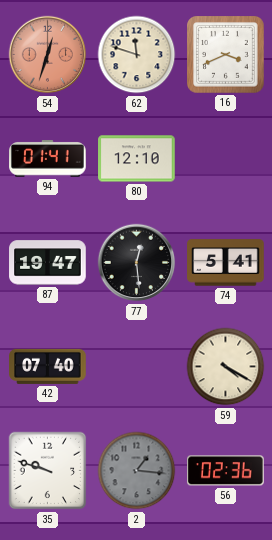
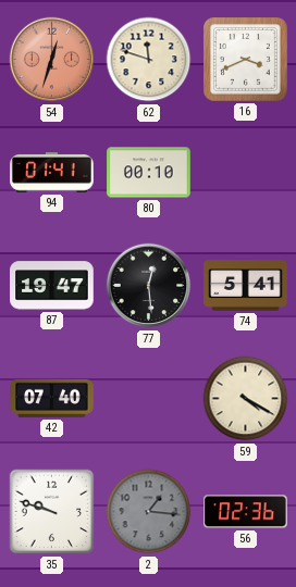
80: 12:10 -> 00:10
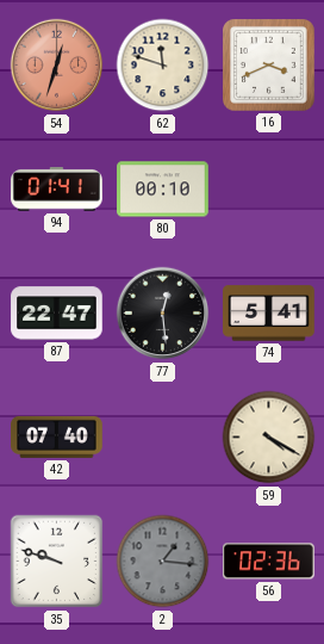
87: 19:47 -> 22:47
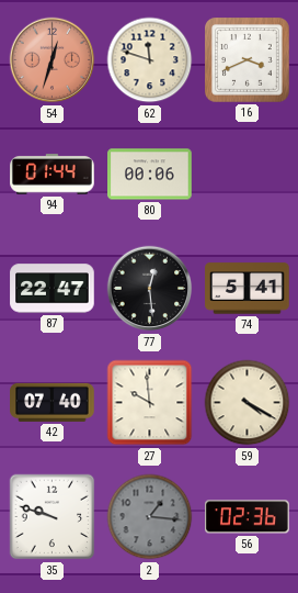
94: 01:41 -> 01:44
80: 00:10 -> 00:06
27: none -> 9:59
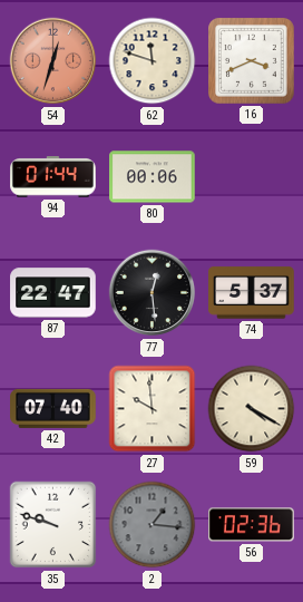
74: 5:41 -> 5:37
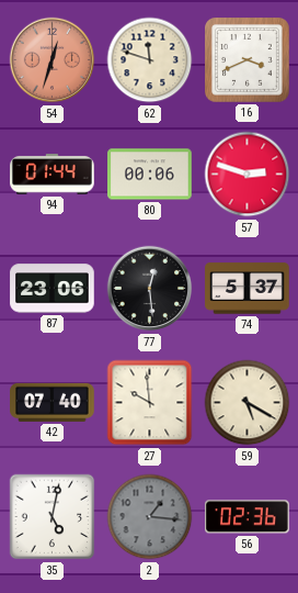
57: none -> 2:48
87: 22:47 -> 23:06
59: 4:20 -> 5:20
35: 9:48 -> 5:02
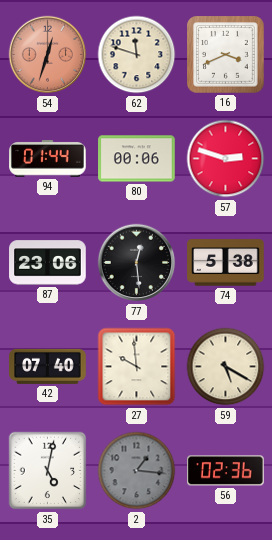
74: 5:37 -> 5:38
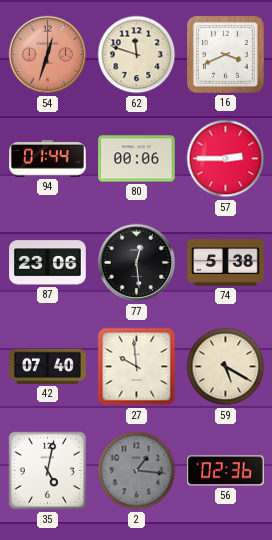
57: 2:48 -> 2:45
